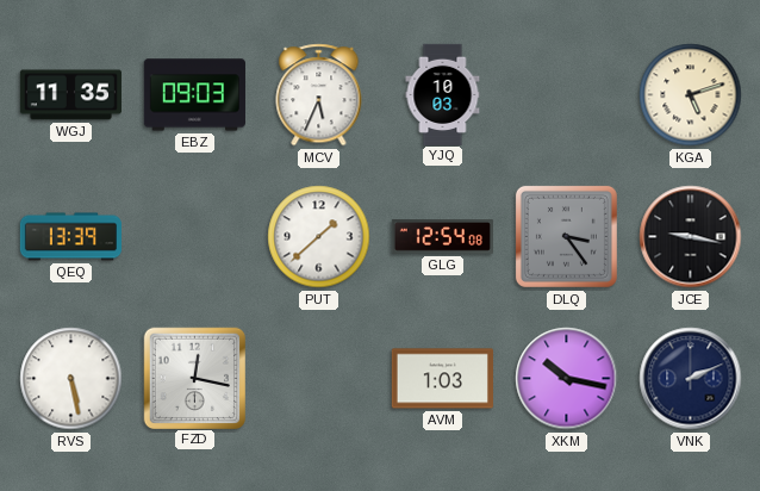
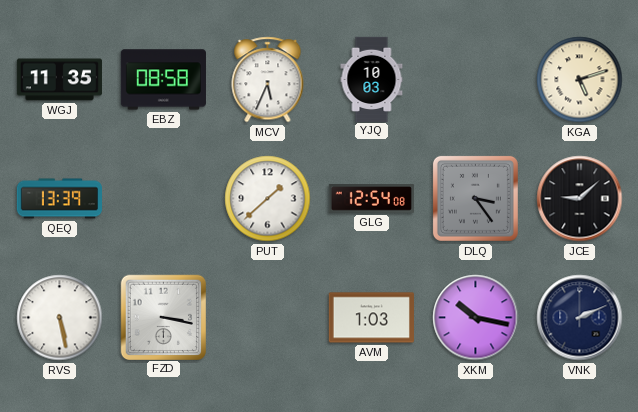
EBZ: 09:03 -> 08:58
JCE: 9:17 -> 9:08
FZD: 12:17 -> 3:17
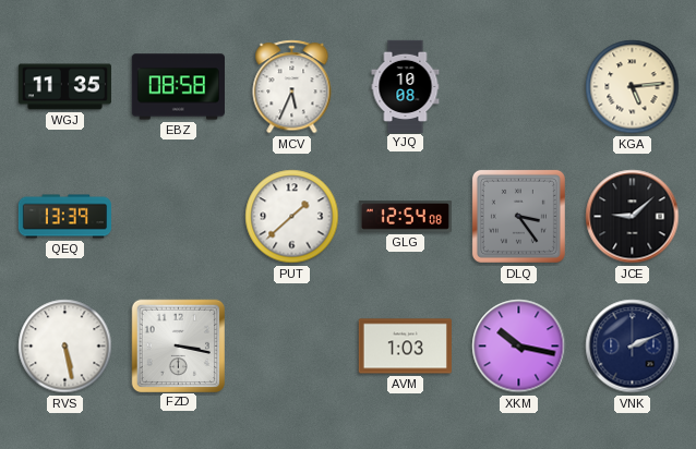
YJQ: 10:03 -> 10:08
KGA: 5:12 -> 5:14
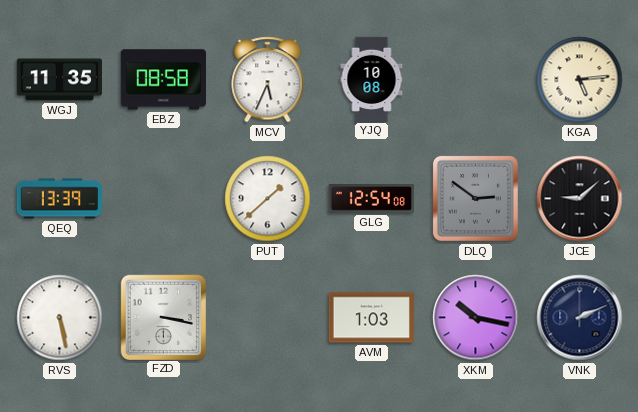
DLQ: 3:24 -> 2:51
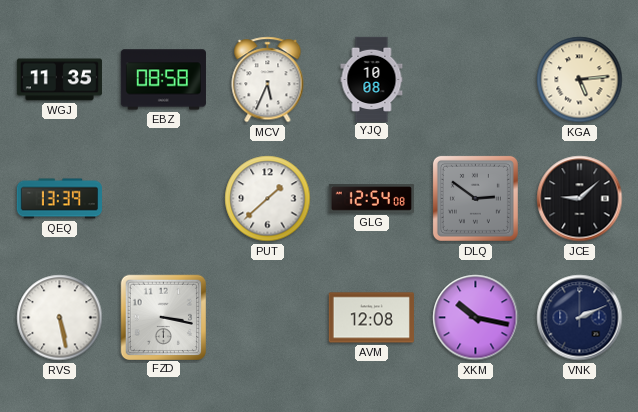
AVM: 1:03 -> 12:08
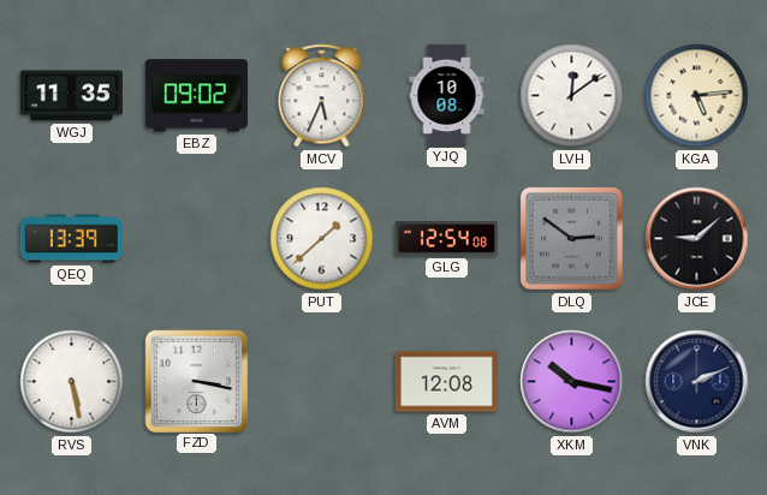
EBZ: 08:58 -> 09:02
LVH: none -> 12:09
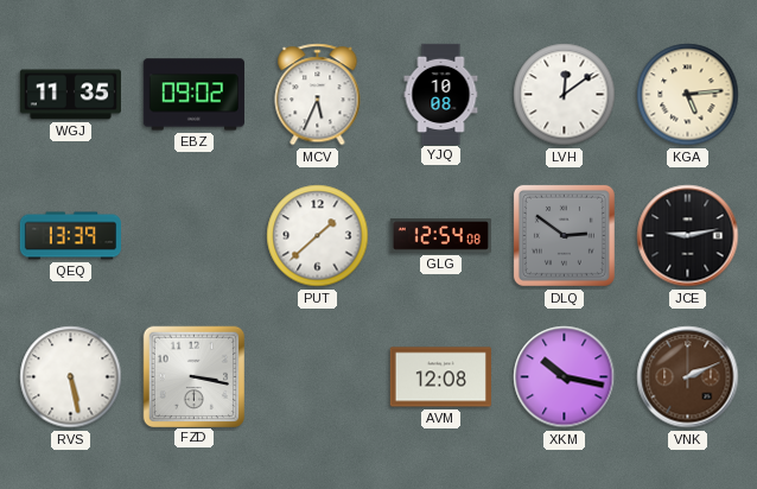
JCE: 9:08 -> 9:13
VNK dial: navy -> brown
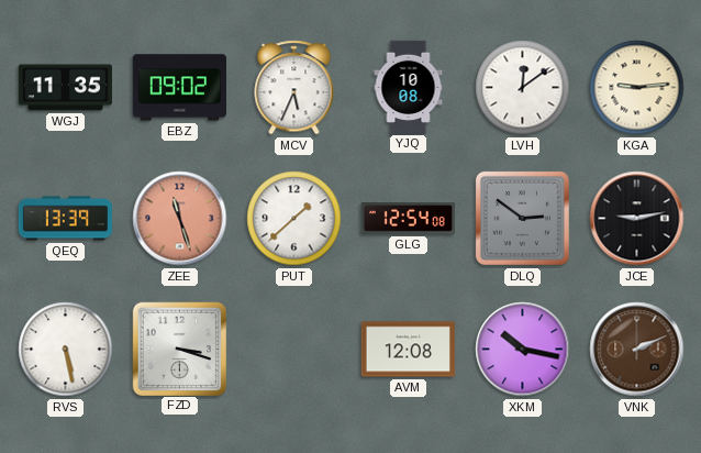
KGA: 5:14 -> 9:14
ZEE: none -> 11:27
FZD: 3:17 -> 3:18
